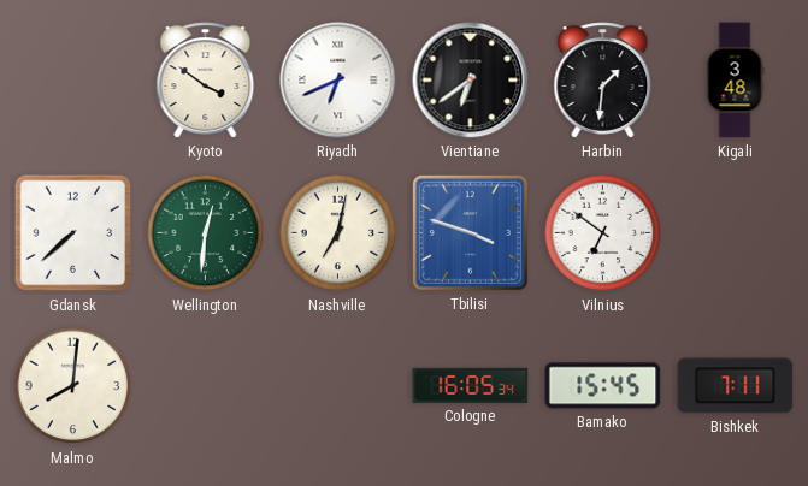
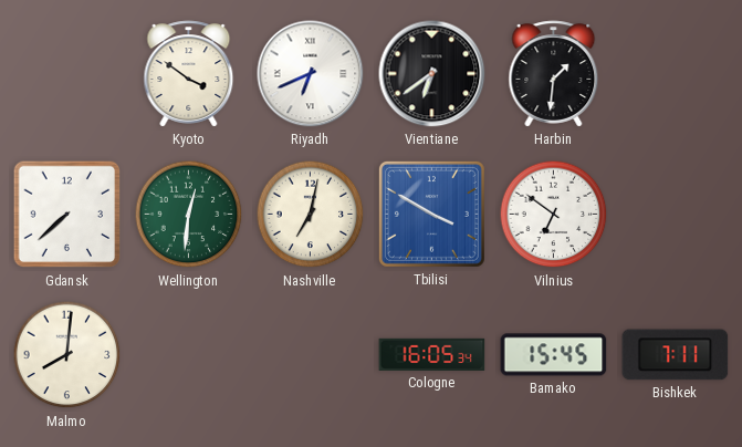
Kigali: 3:48 -> none
Tbilisi: 3:48 -> 3:50
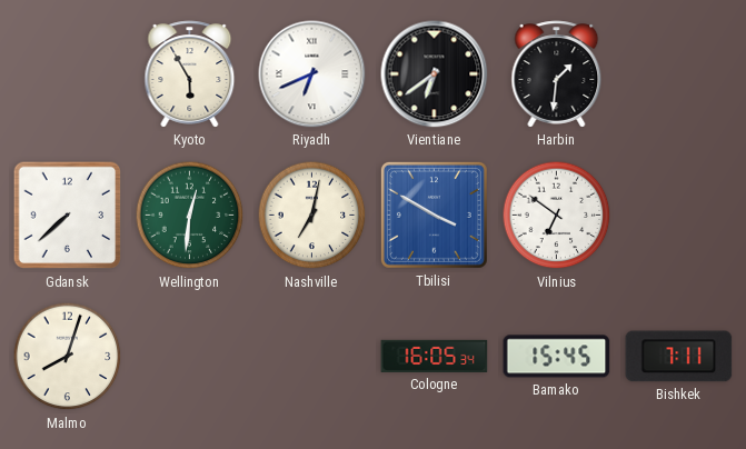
Kyoto: 3:51 -> 5:55
Malmo: 8:01 -> 8:03
